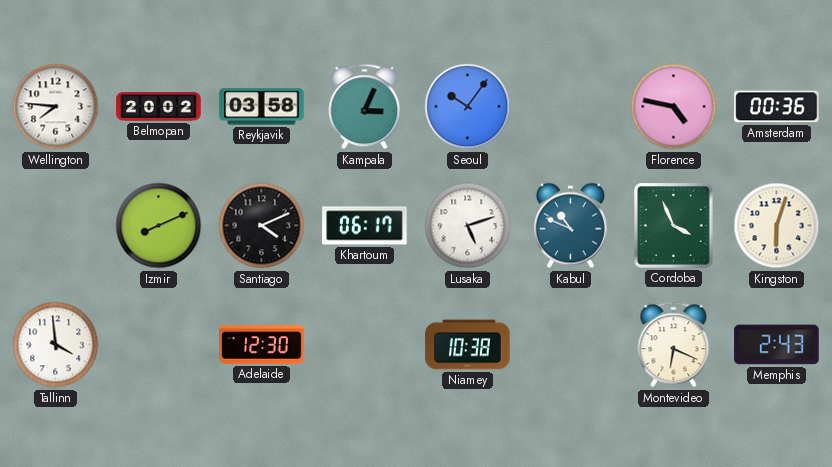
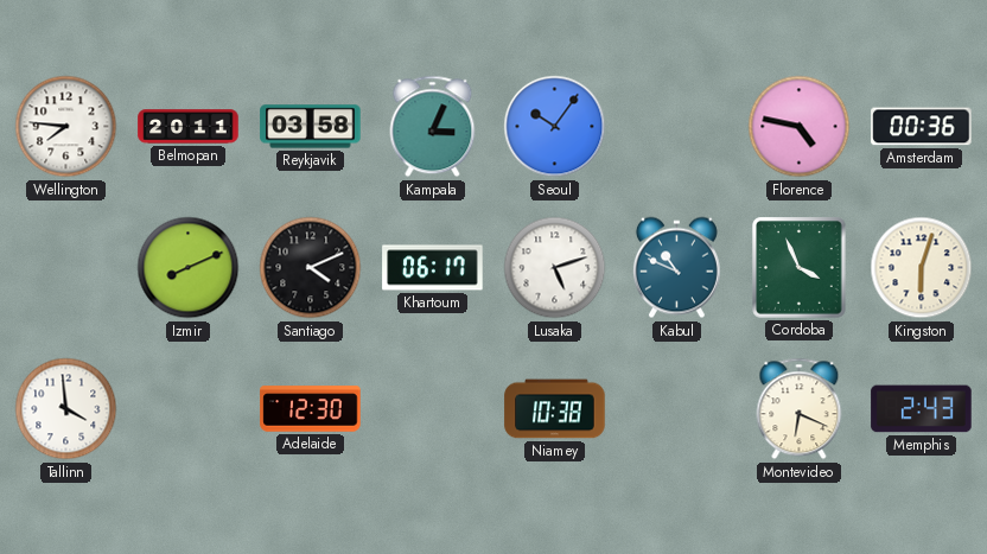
Belmopan: 20:02 -> 20:11
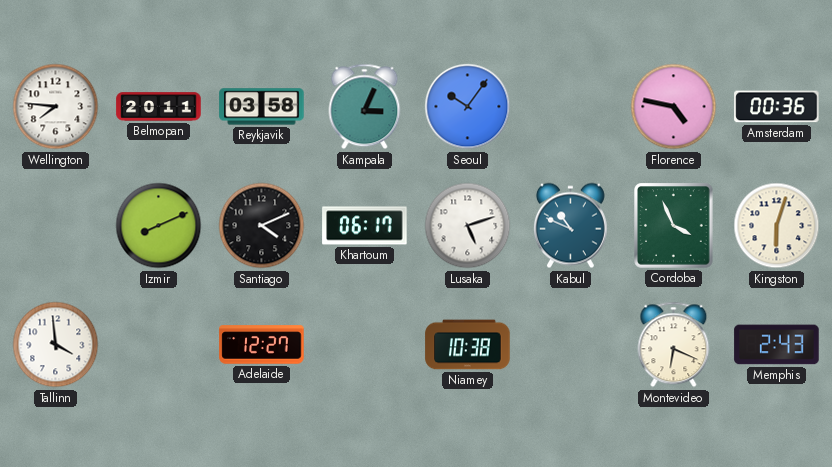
Adelaide: 12:30 -> 12:27
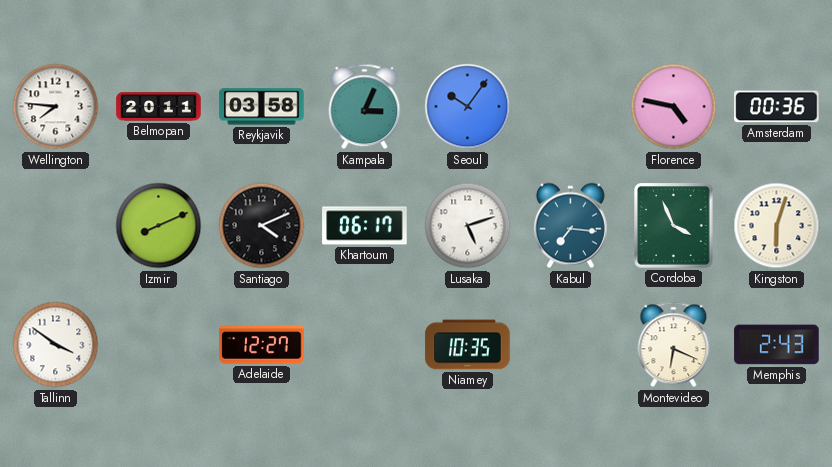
Kabul: 10:49 -> 7:16
Tallinn: 3:59 -> 3:51
Niamey: 10:38 -> 10:35
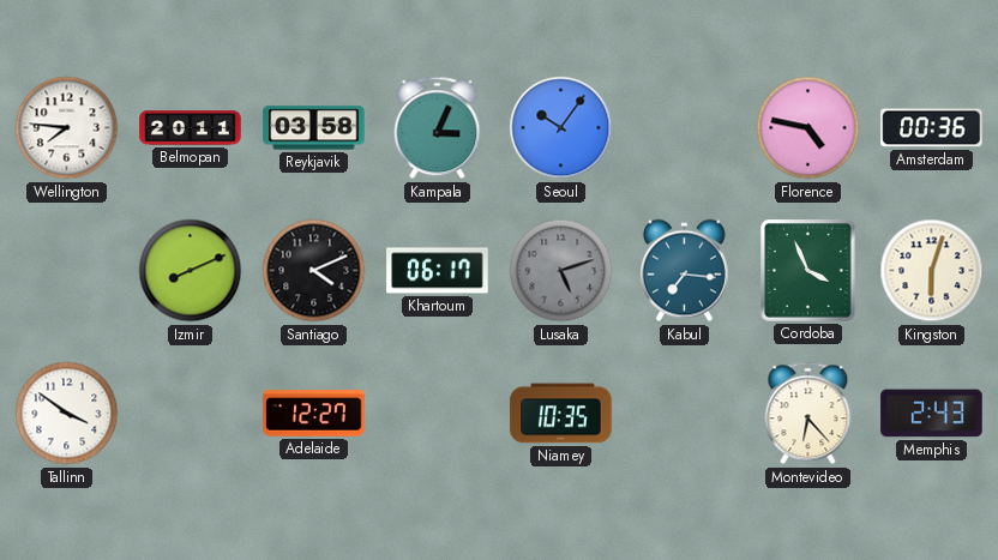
Lusaka dial: white -> grey
Montevideo: 6:19 -> 6:23
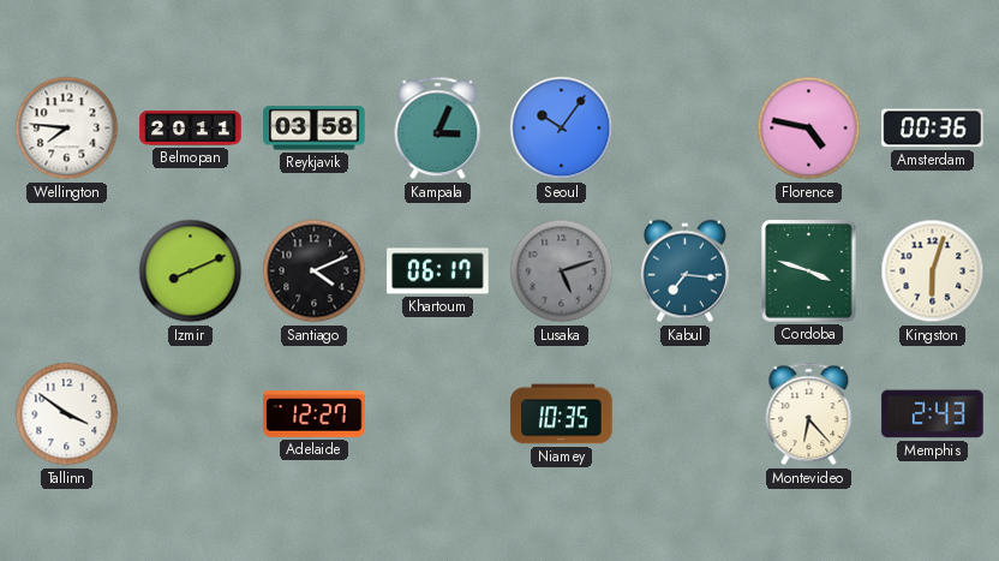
Cordoba: 3:56 -> 3:48
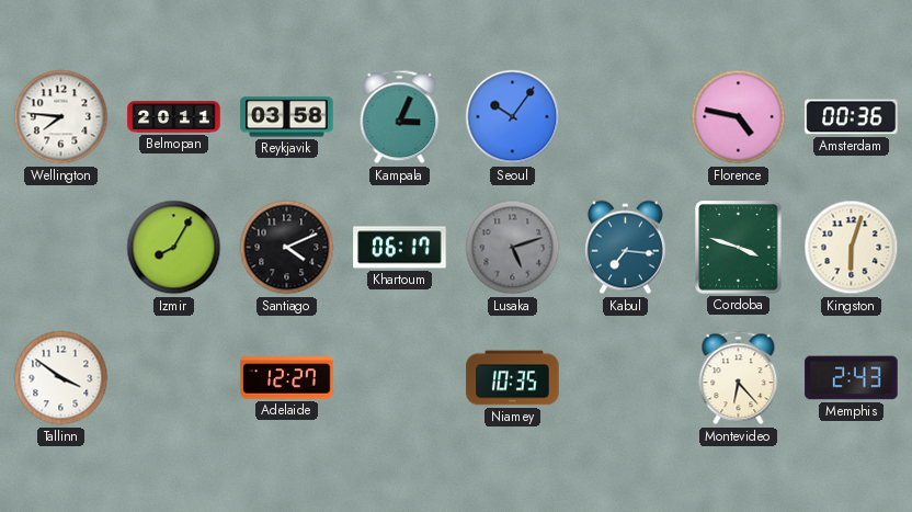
Izmir: 8:11 -> 8:05
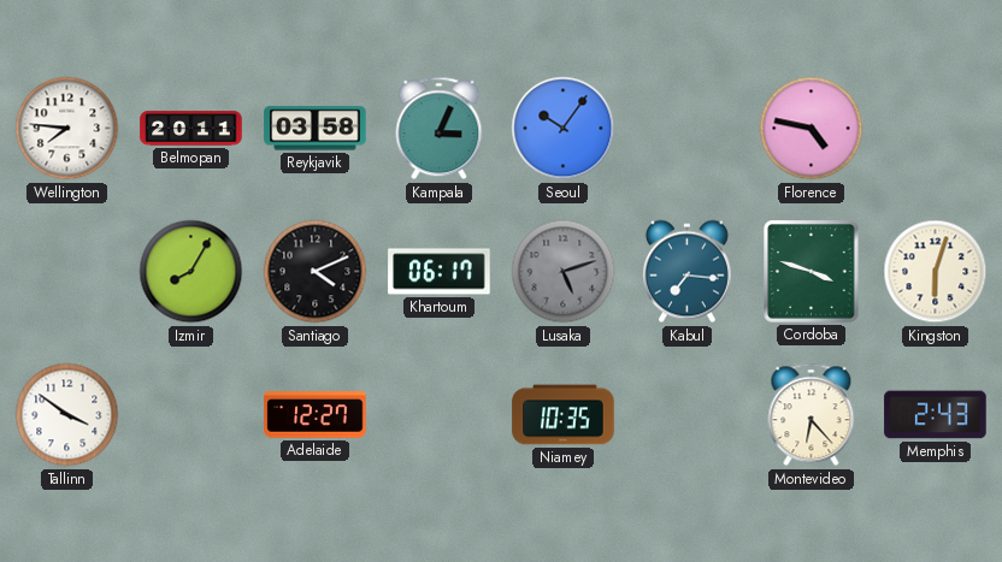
Amsterdam: 00:36 -> none
